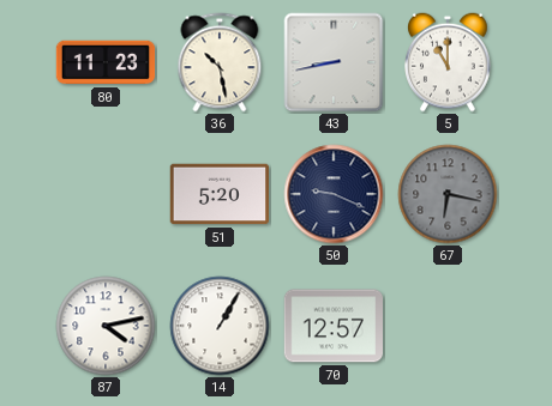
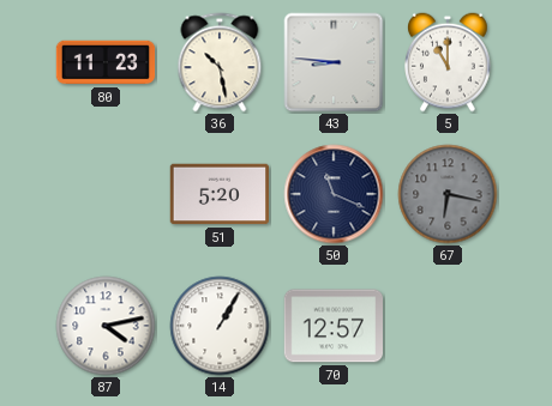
43: 8:43 -> 8:46
50: 9:19 -> 11:19
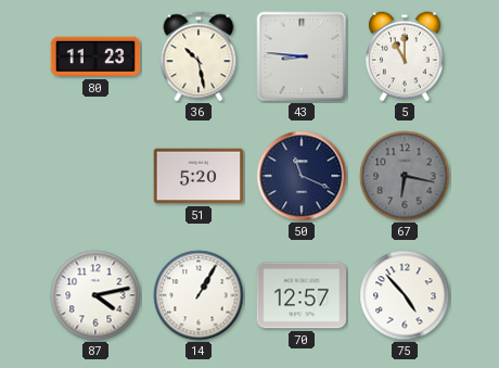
75: none -> 4:53
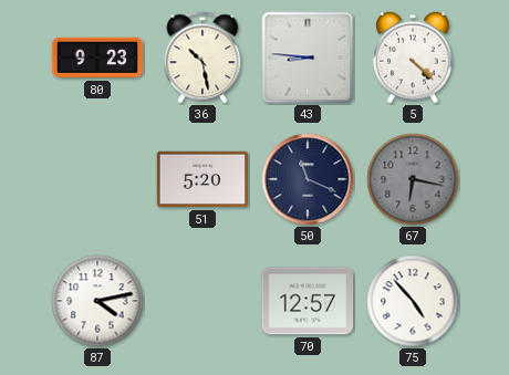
80: 11:23 -> 9:23
5: 11:00 -> 4:22
14: 1:05 -> none
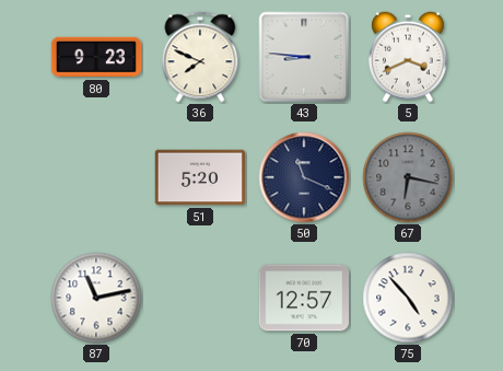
36: 10:28 -> 7:49
5: 4:22 -> 3:41
87: 4:13 -> 11:13
